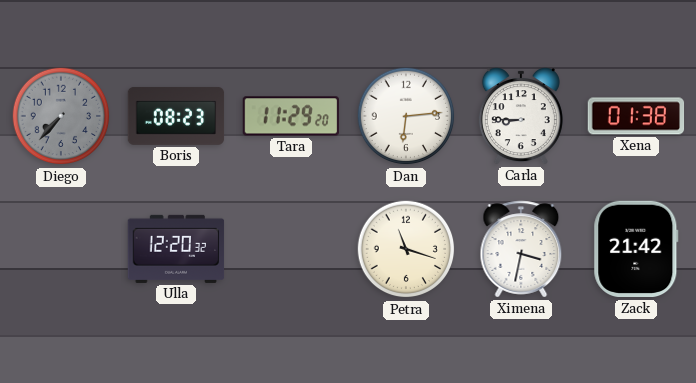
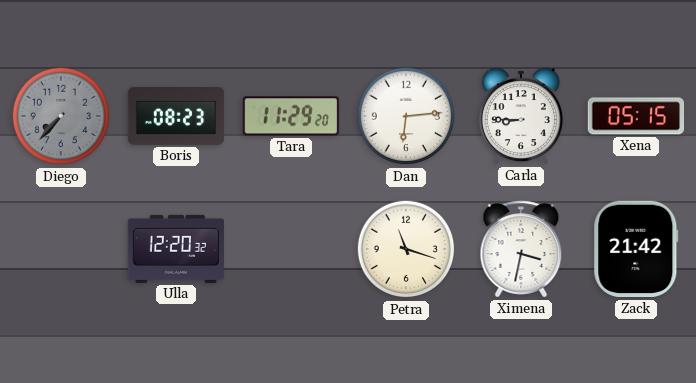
Xena: 01:38 -> 05:15
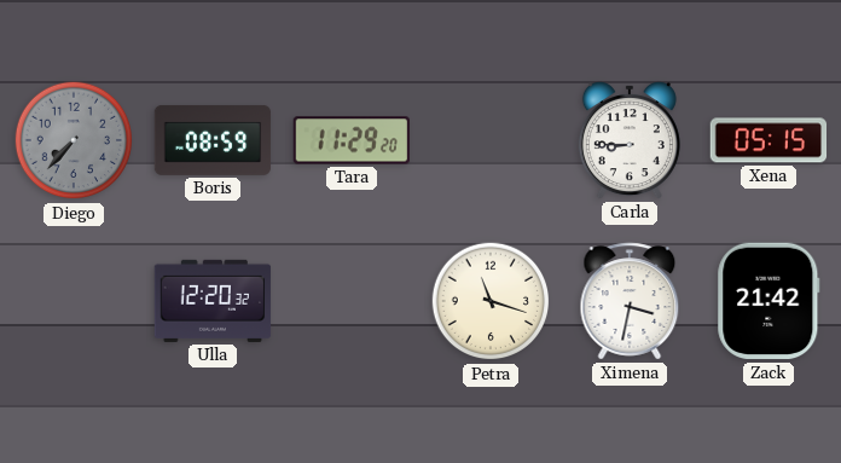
Boris: 08:23 -> 08:59
Dan: 6:14 -> none
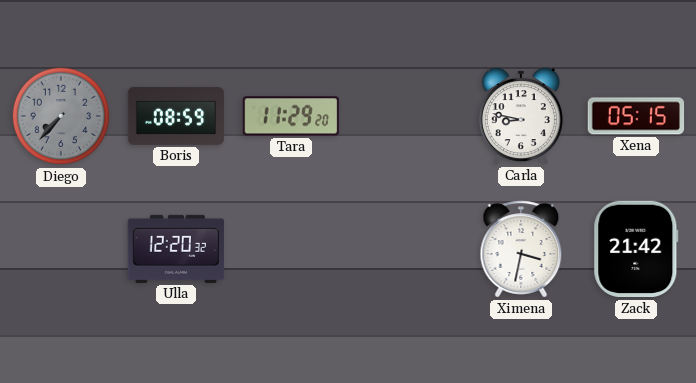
Carla: 8:45 -> 8:47
Petra: 11:18 -> none
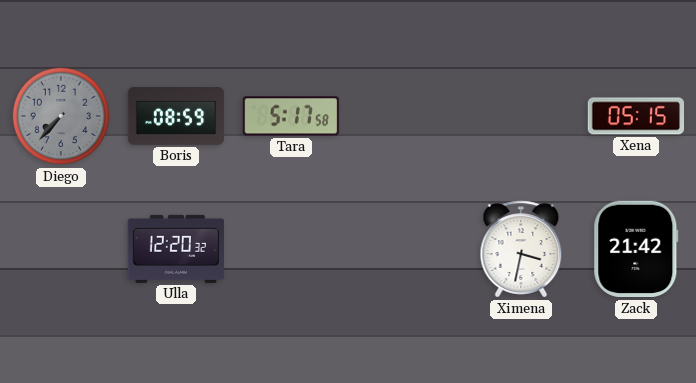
Tara: 11:29 -> 5:17
Carla: 8:47 -> none
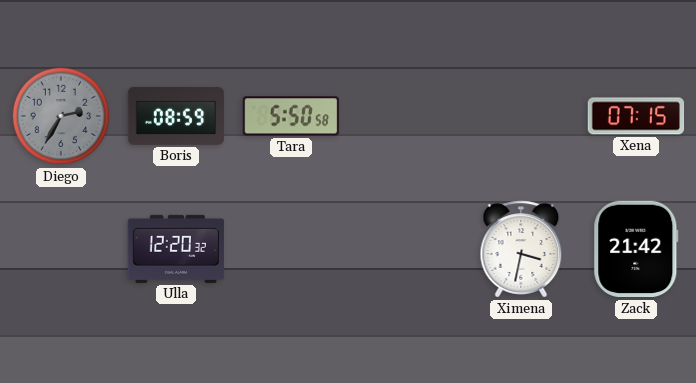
Diego: 7:37 -> 2:35
Tara: 5:17 -> 5:50
Xena: 05:15 -> 07:15
